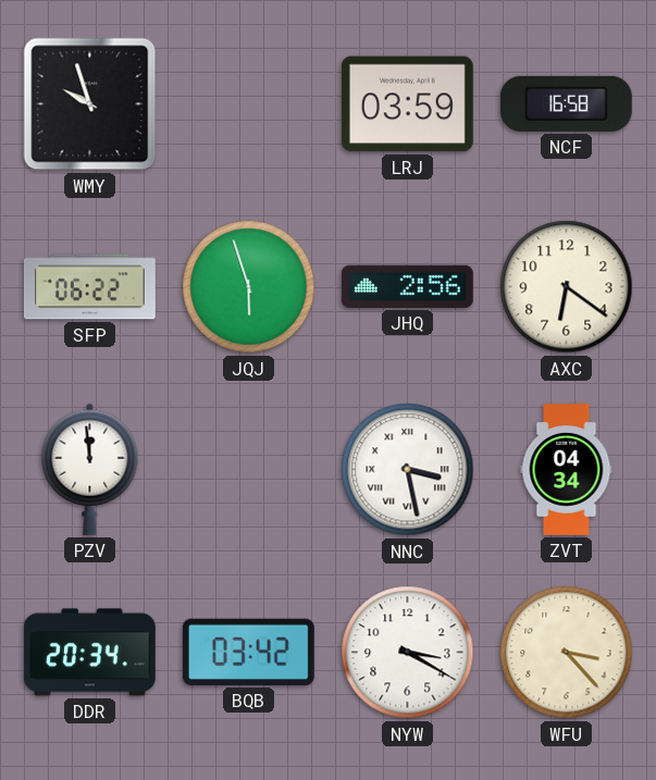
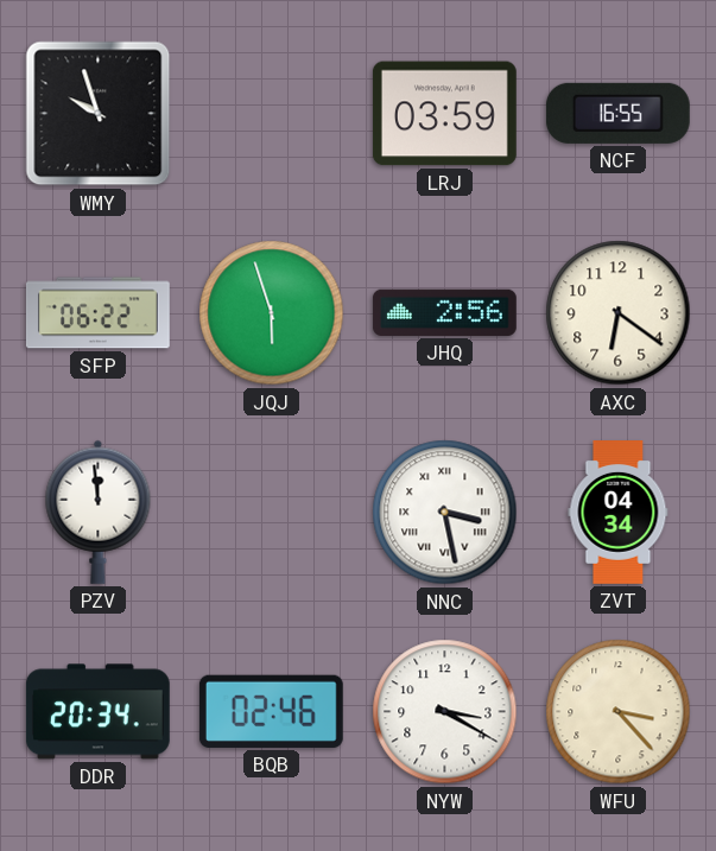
NCF: 16:58 -> 16:55
BQB: 03:42 -> 02:46
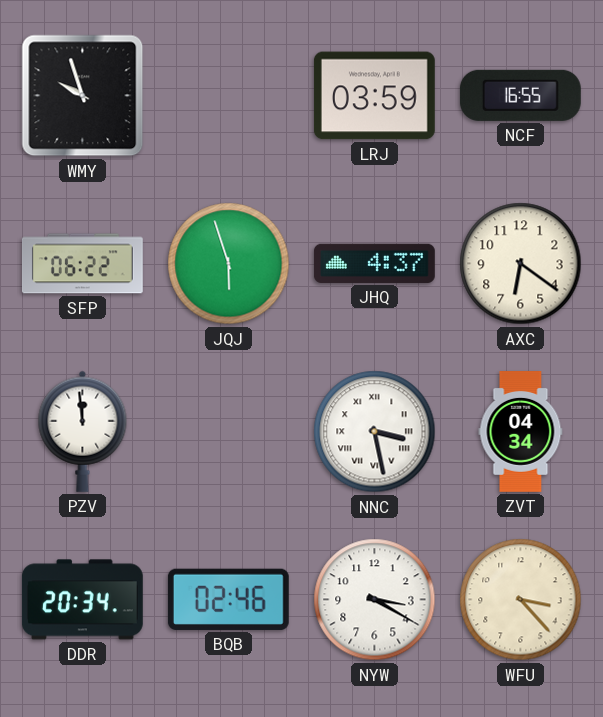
JHQ: 2:56 -> 4:37
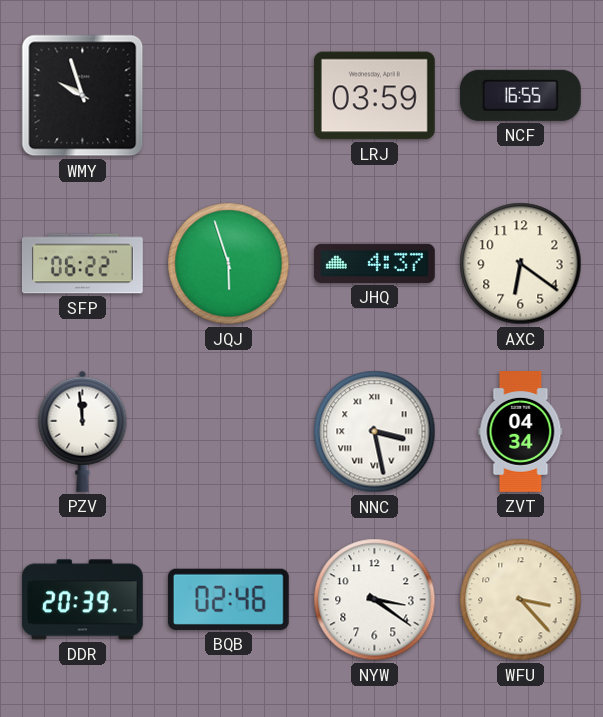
DDR: 20:34 -> 20:39
NYW: 3:20 -> 3:21
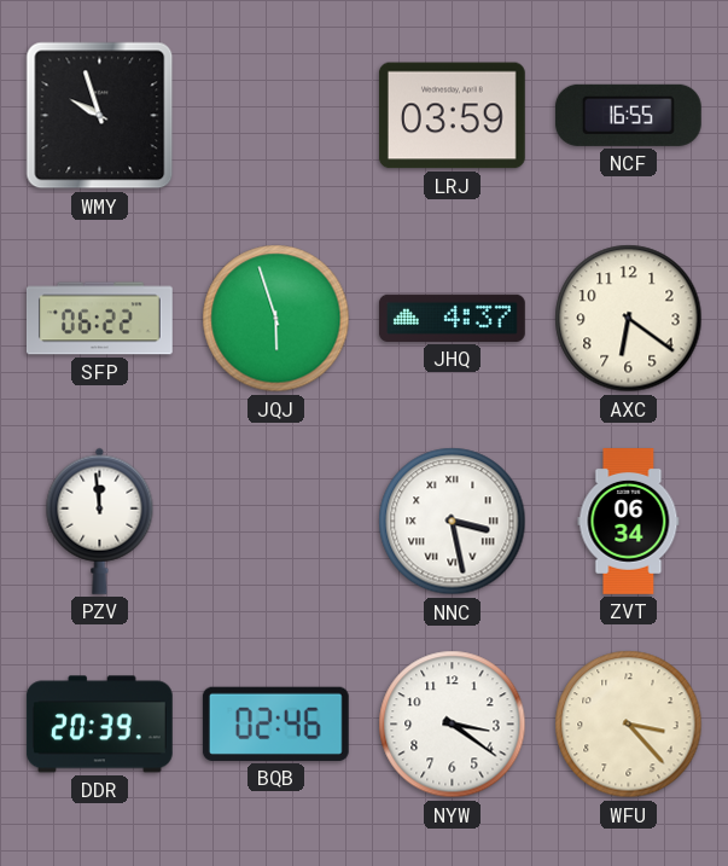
ZVT: 04:34 -> 06:34
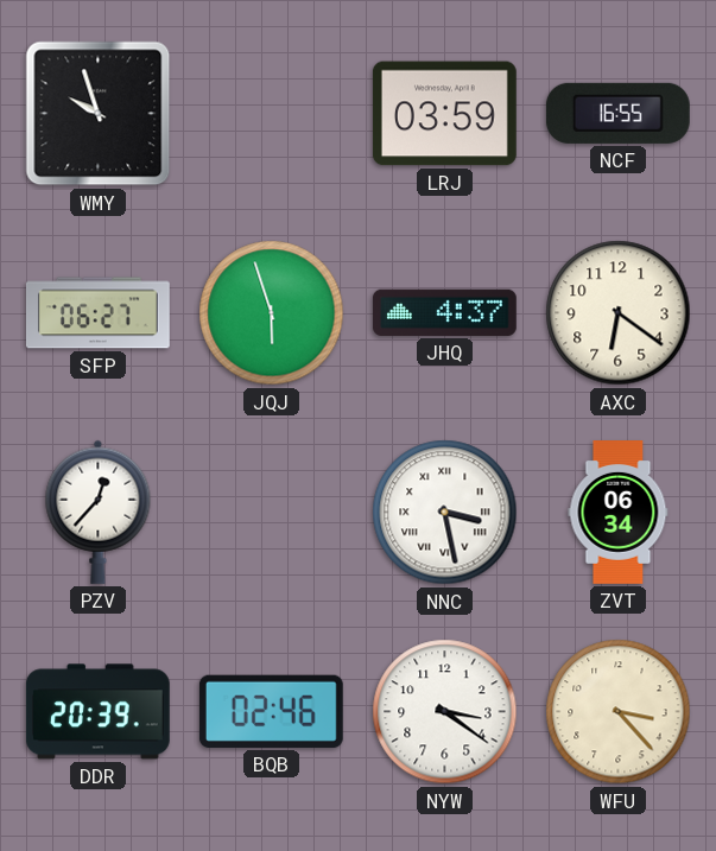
SFP: 06:22 -> 06:27
PZV: 11:59 -> 12:37
